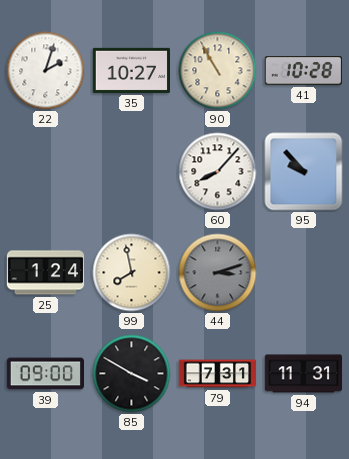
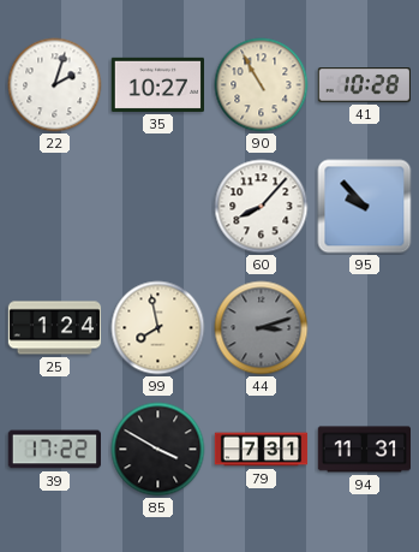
39: 09:00 -> 17:22
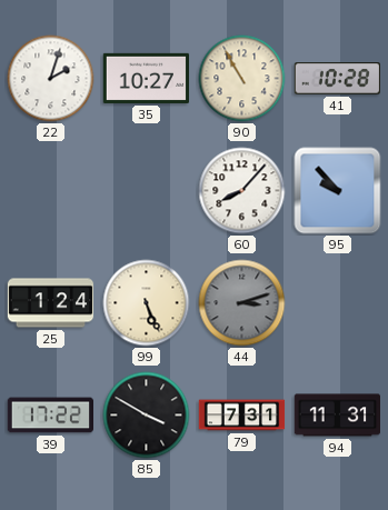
99: 7:58 -> 5:26
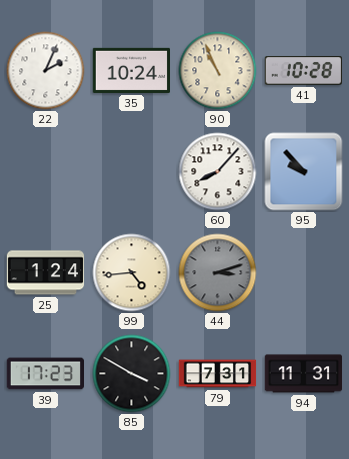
22: 2:03 -> 2:04
35: 10:27 -> 10:24
90: 10:55 -> 10:56
99: 5:26 -> 4:44
39: 17:22 -> 17:23
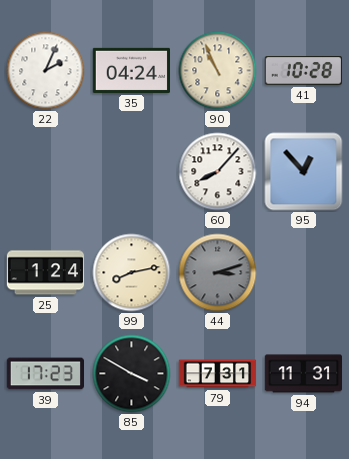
35: 10:24 -> 04:24
95: 9:53 -> 12:53
99: 4:44 -> 8:13
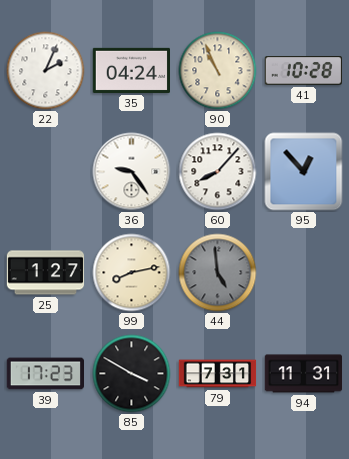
36: none -> 9:24
25: 1:24 -> 1:27
44: 3:12 -> 4:59
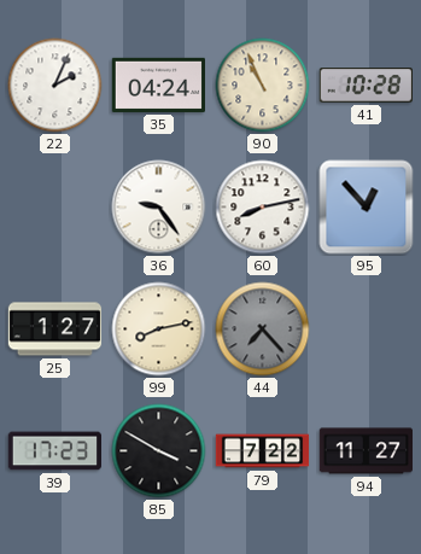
60: 8:07 -> 8:13
44: 4:59 -> 7:23
79: 7:31 -> 7:22
94: 11:31 -> 11:27
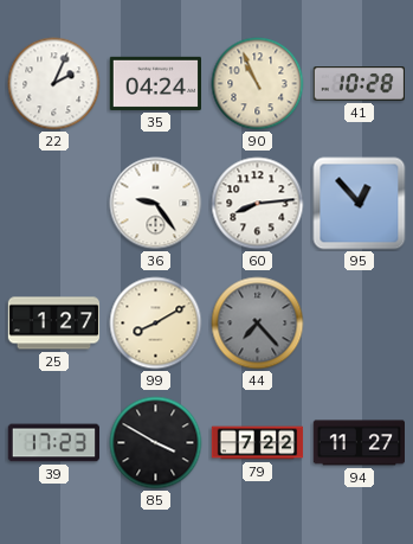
60: 8:13 -> 8:14
99: 8:13 -> 8:10
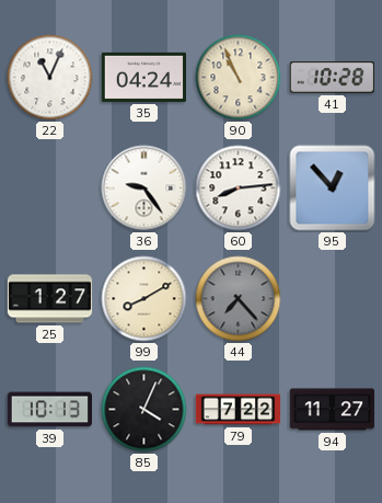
22: 2:04 -> 11:04
39: 17:23 -> 10:13
85: 3:50 -> 4:04
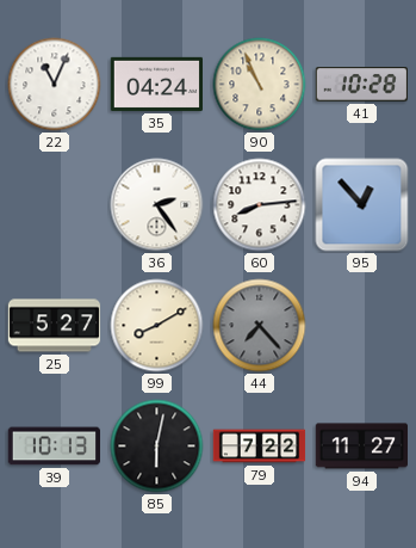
36: 9:24 -> 2:24
25: 1:27 -> 5:27
85: 4:04 -> 6:02
